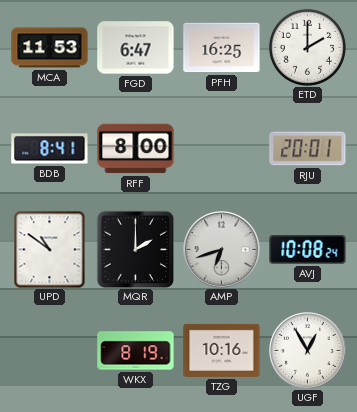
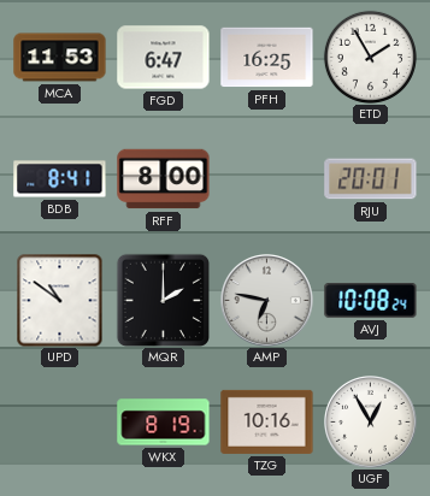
ETD: 2:00 -> 1:55
AMP: 6:42 -> 6:47
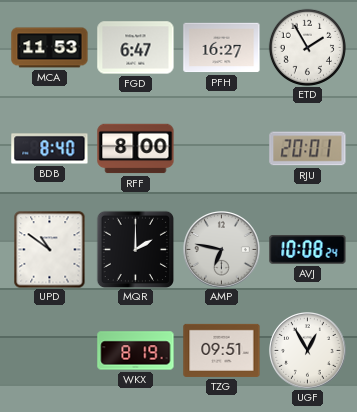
PFH: 16:25 -> 16:27
BDB: 8:41 -> 8:40
TZG: 10:16 -> 09:51
